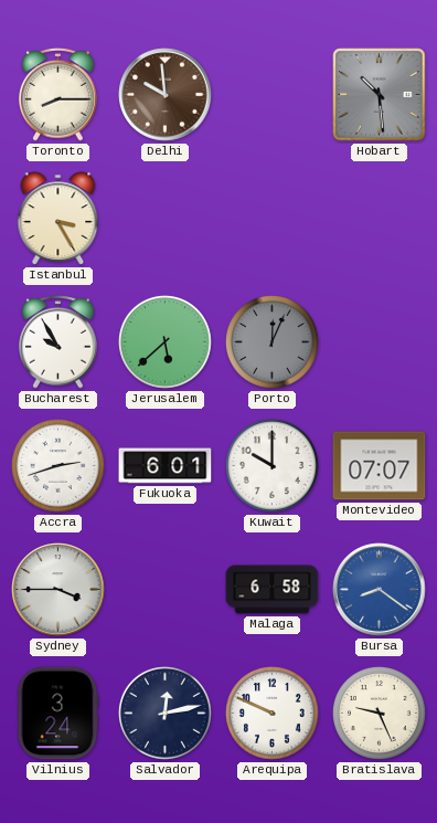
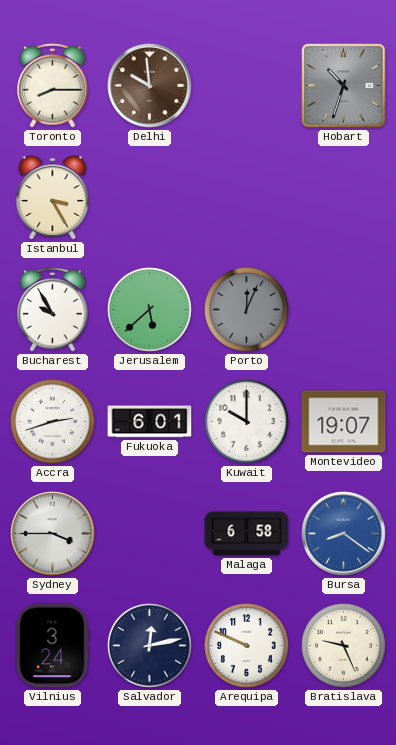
Hobart: 10:29 -> 10:33
Montevideo: 07:07 -> 19:07
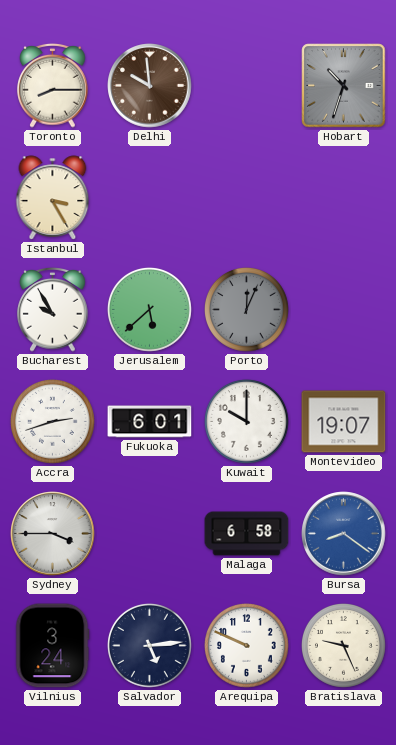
Salvador: 12:13 -> 5:14
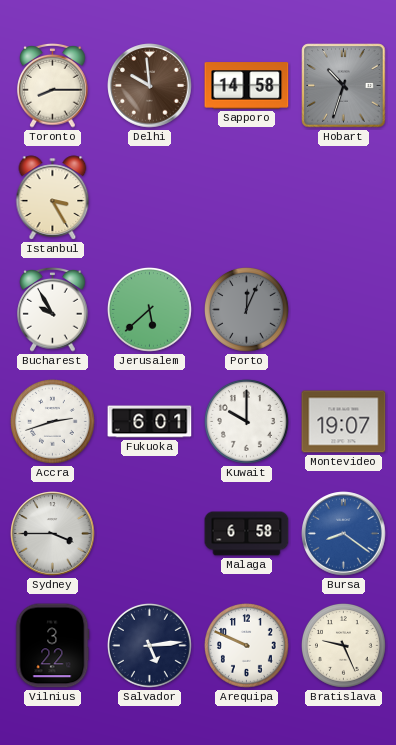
Sapporo: none -> 14:58
Vilnius: 3:24 -> 3:22
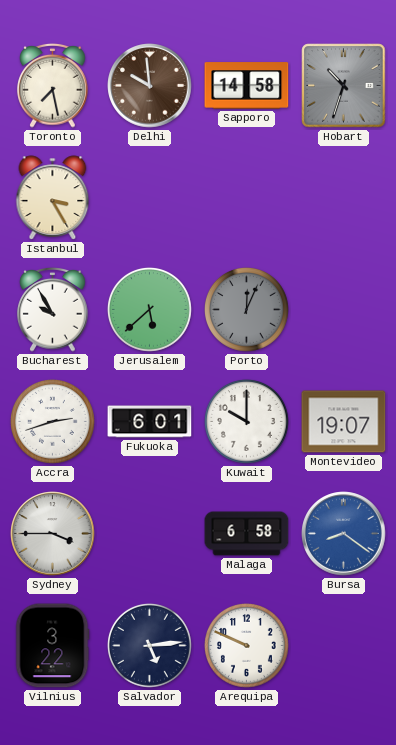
Toronto: 8:15 -> 7:28
Bratislava: 9:26 -> none
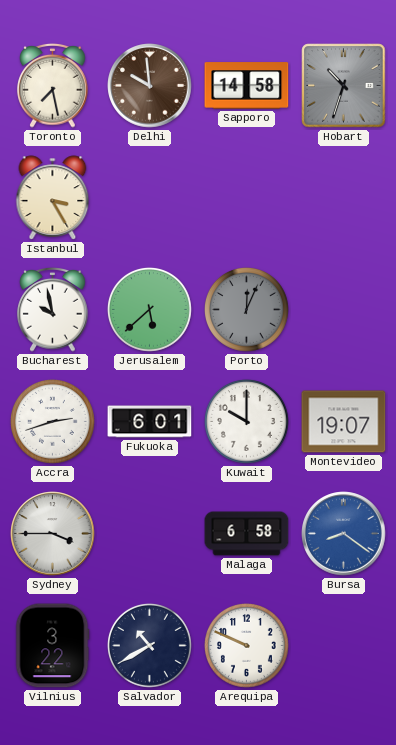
Bucharest: 9:55 -> 9:58
Salvador: 5:14 -> 10:40
